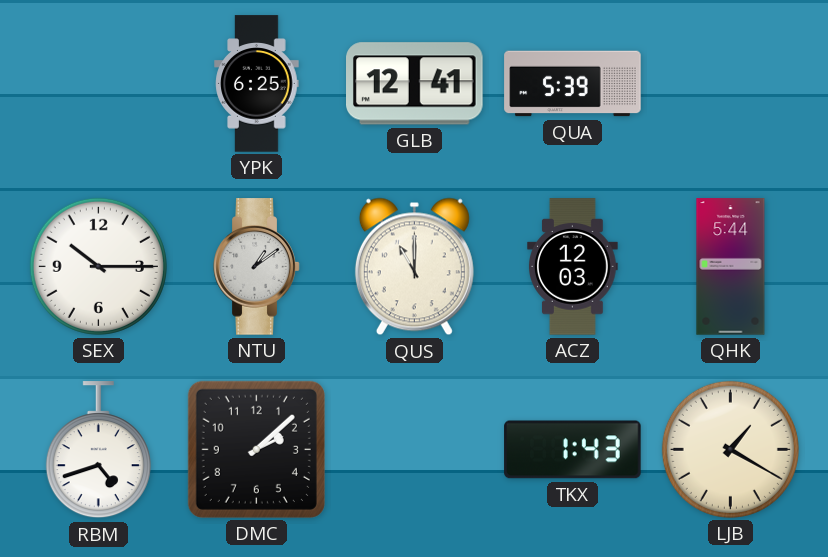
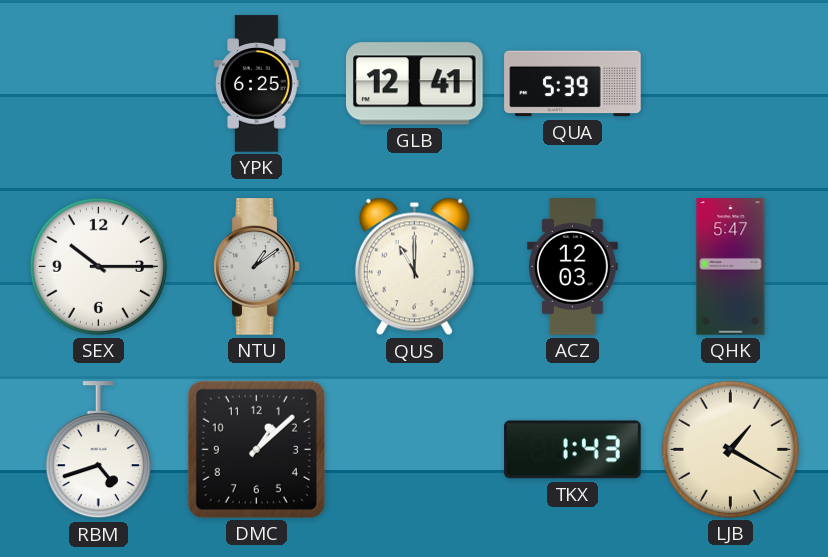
QHK: 5:44 -> 5:47
DMC: 2:08 -> 1:08
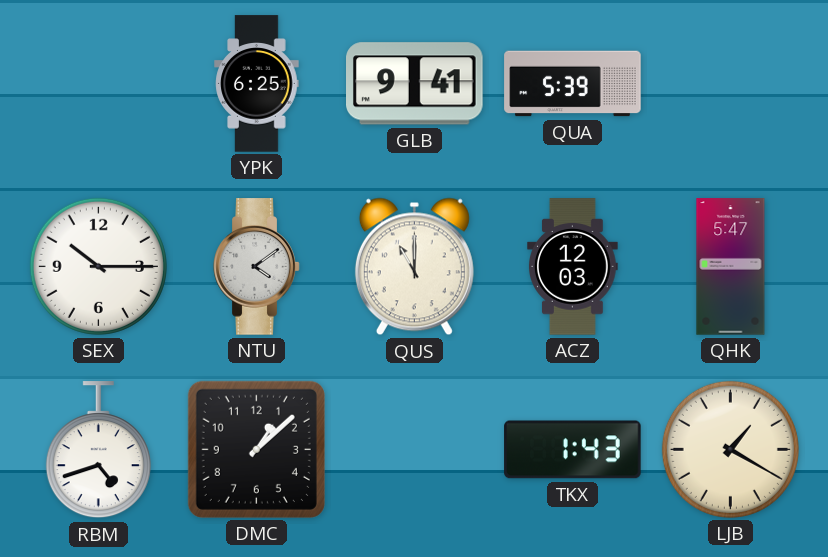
GLB: 12:41 -> 9:41
NTU: 1:09 -> 4:09
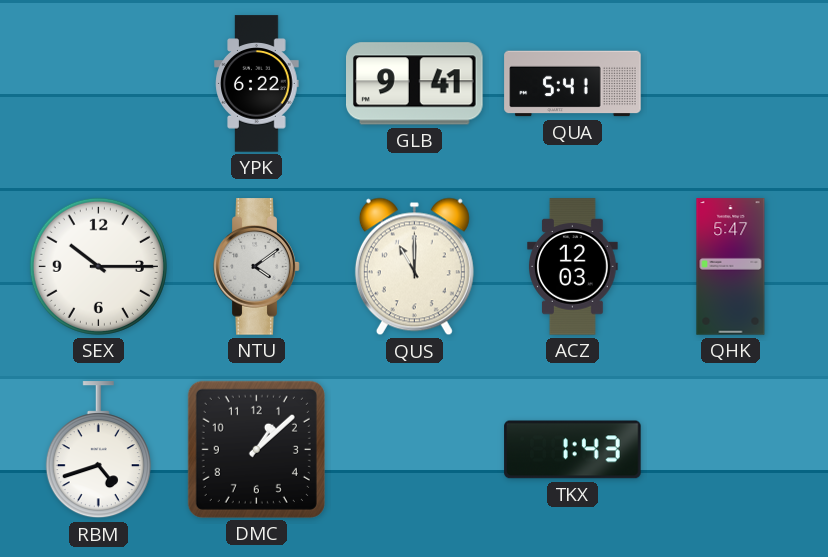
YPK: 6:25 -> 6:22
QUA: 5:39 -> 5:41
LJB: 1:20 -> none
